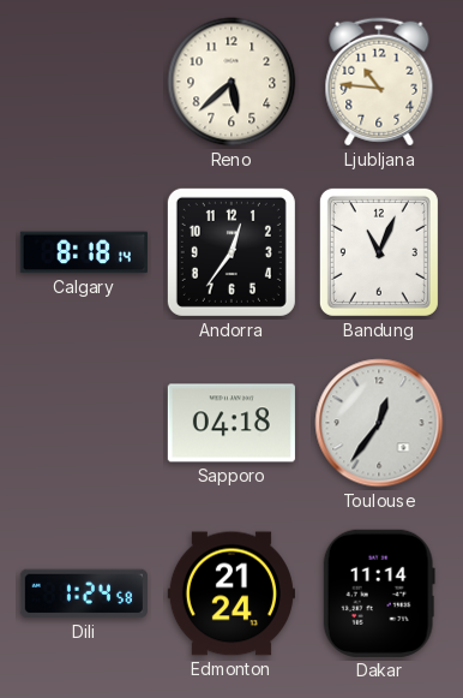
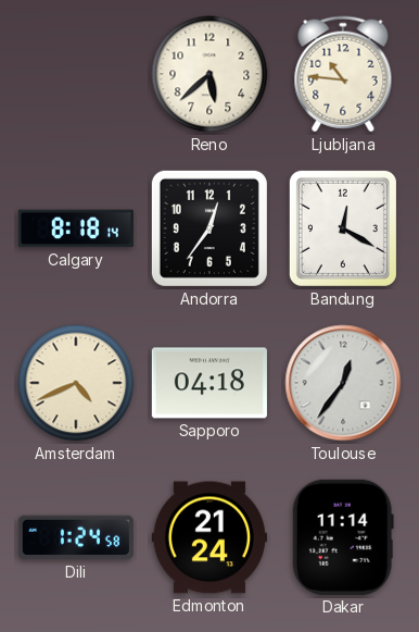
Bandung: 11:04 -> 12:20
Amsterdam: none -> 4:41
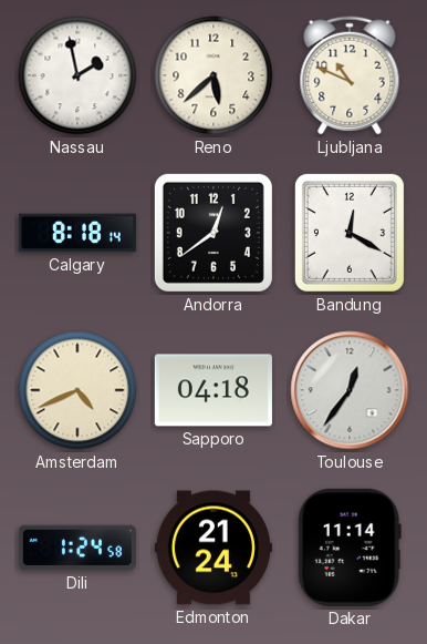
Nassau: none -> 1:58
Ljubljana: 10:46 -> 10:49
Andorra: 12:36 -> 12:39
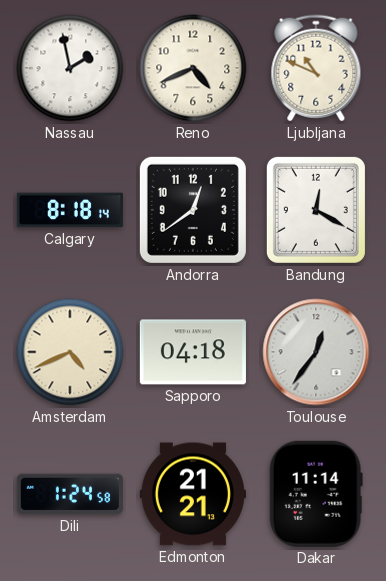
Reno: 5:38 -> 4:41
Edmonton: 21:24 -> 21:21
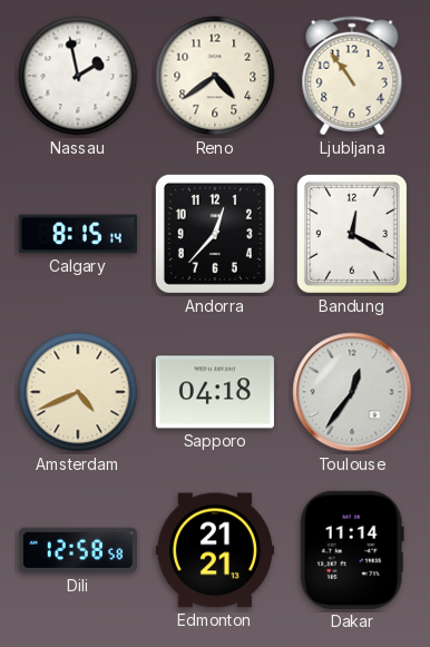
Reno: 4:41 -> 4:39
Ljubljana: 10:49 -> 10:54
Calgary: 8:18 -> 8:15
Andorra: 12:39 -> 12:37
Dili: 1:24 -> 12:58
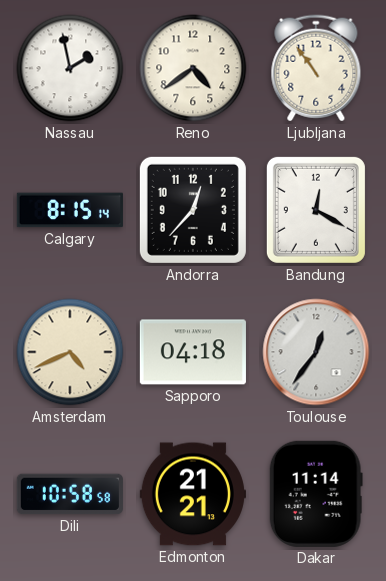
Dili: 12:58 -> 10:58
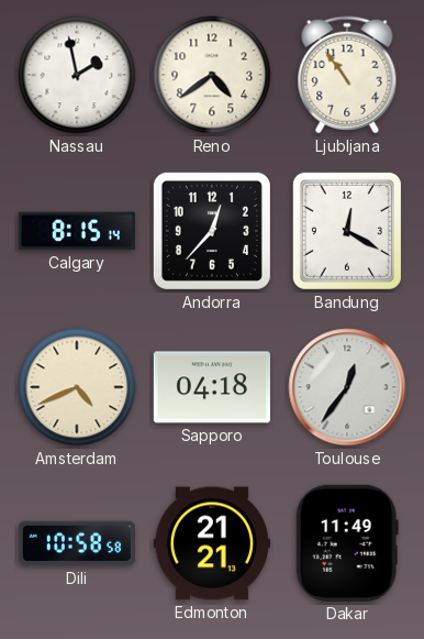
Dakar: 11:14 -> 11:49
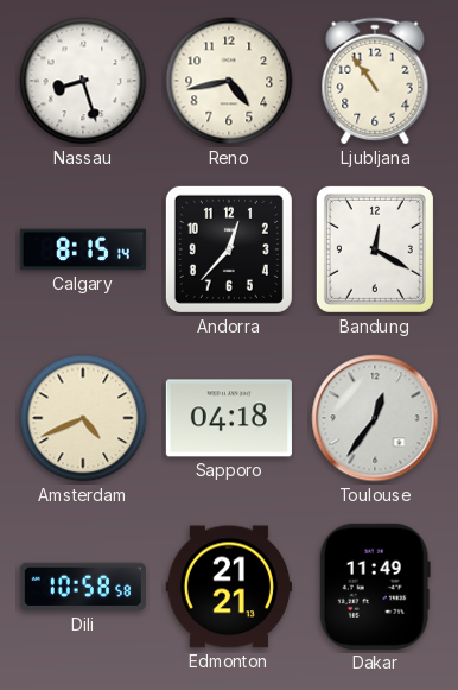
Nassau: 1:58 -> 8:27
Reno: 4:39 -> 4:43
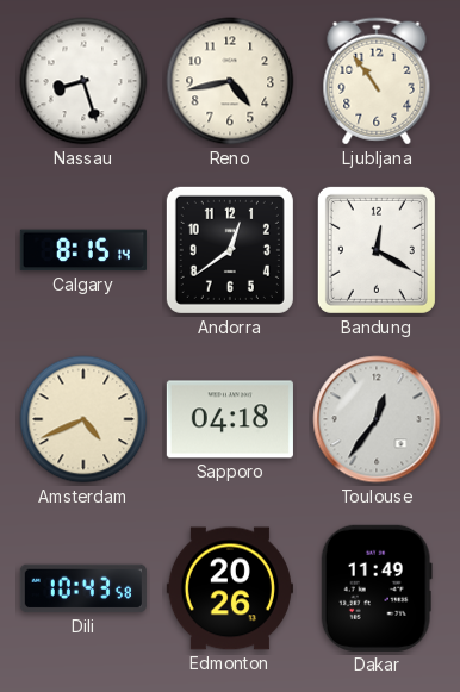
Andorra: 12:37 -> 12:39
Dili: 10:58 -> 10:43
Edmonton: 21:21 -> 20:26
